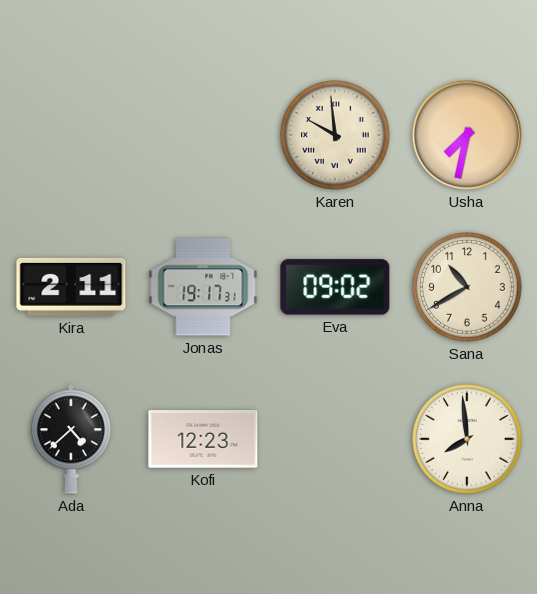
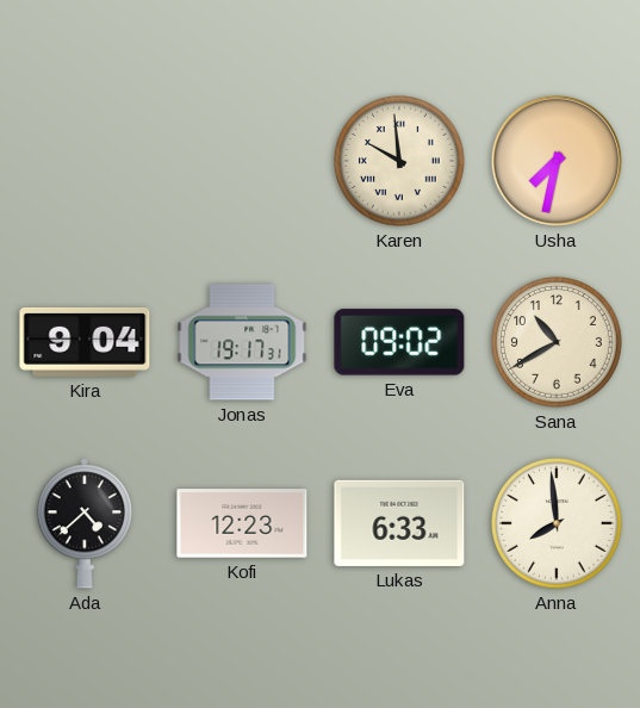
Kira: 2:11 -> 9:04
Lukas: none -> 6:33
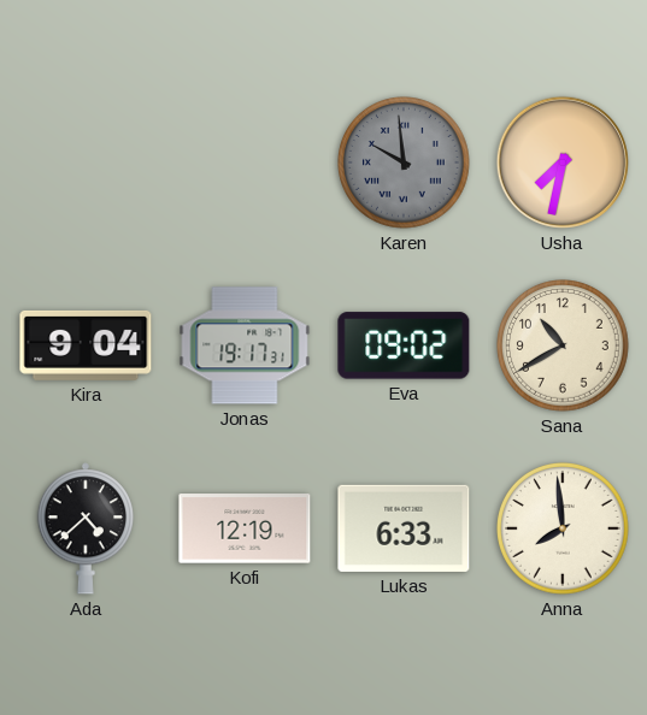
Karen dial: cream -> grey
Kofi: 12:23 -> 12:19
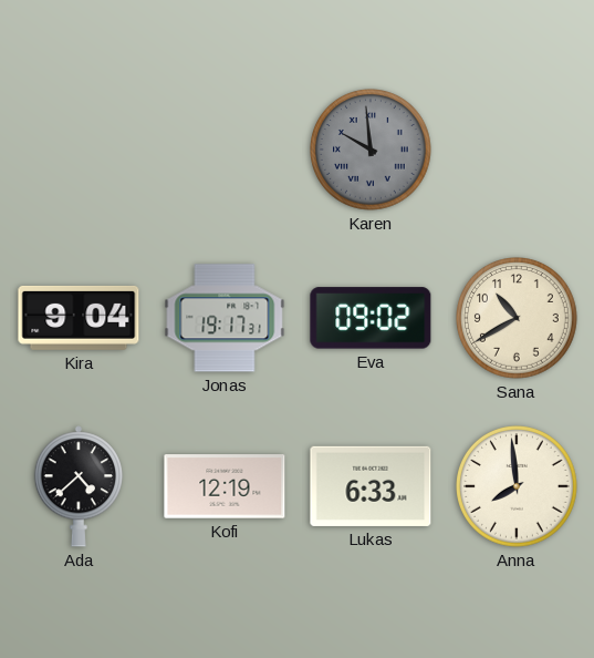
Usha: 7:32 -> none
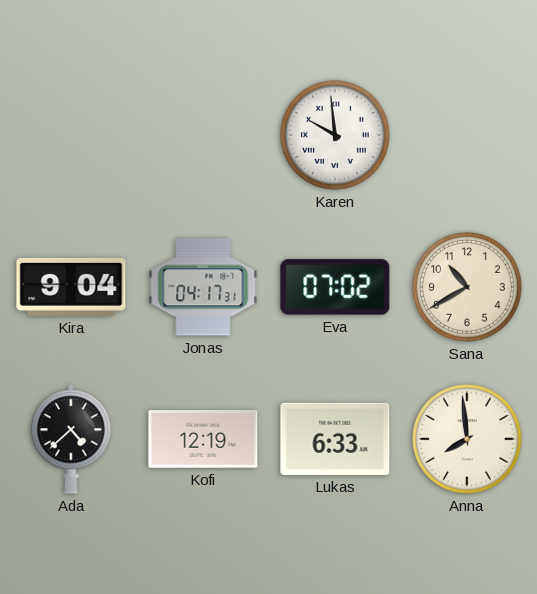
Karen dial: grey -> white
Jonas: 19:17 -> 04:17
Eva: 09:02 -> 07:02
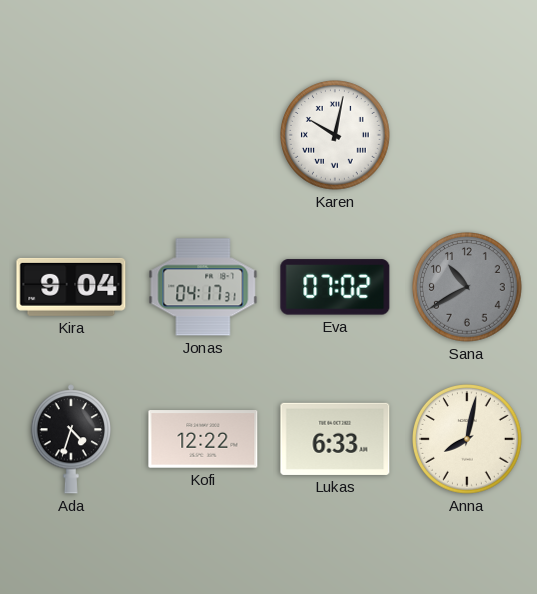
Karen: 9:59 -> 10:02
Sana dial: cream -> grey
Ada: 4:38 -> 4:33
Kofi: 12:19 -> 12:22
Anna: 7:59 -> 8:02
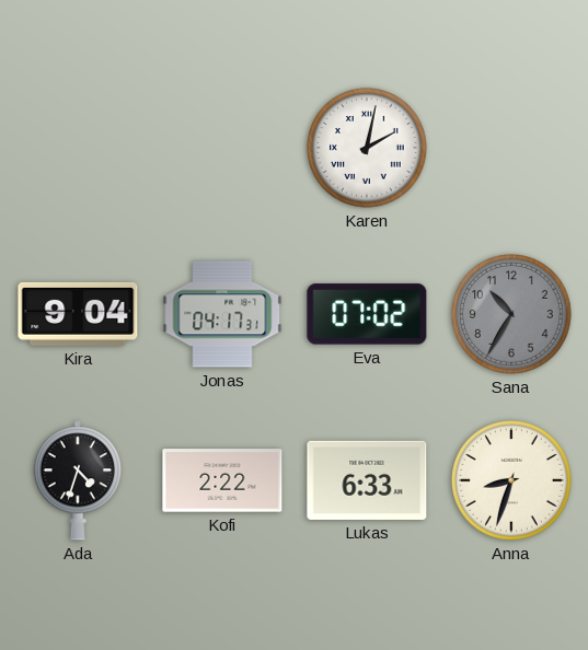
Karen: 10:02 -> 2:02
Sana: 10:40 -> 10:35
Kofi: 12:22 -> 2:22
Anna: 8:02 -> 8:33
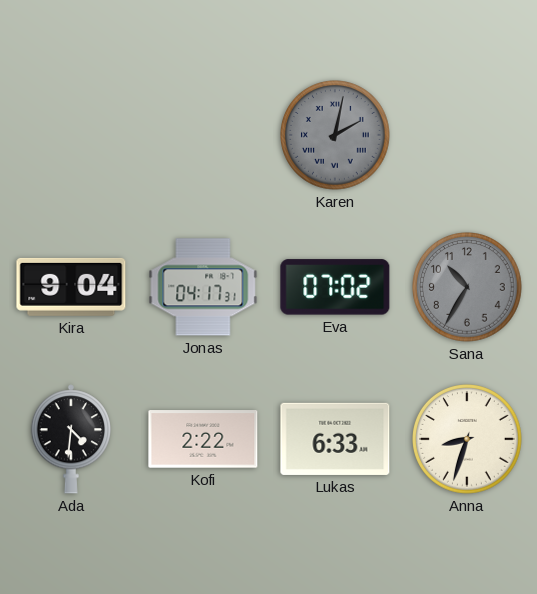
Karen dial: white -> grey
Ada: 4:33 -> 4:31
